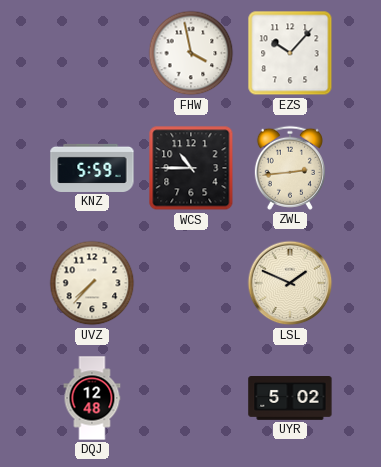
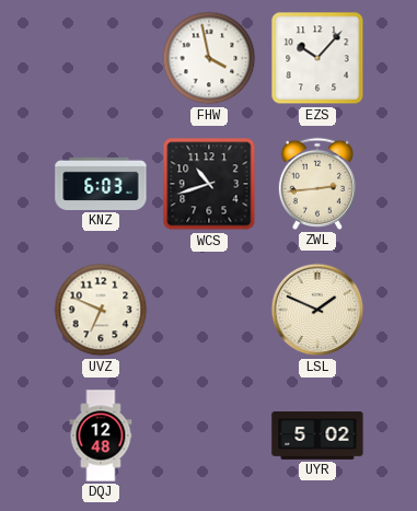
KNZ: 5:59 -> 6:03
WCS: 10:45 -> 10:42
UVZ: 7:37 -> 6:49
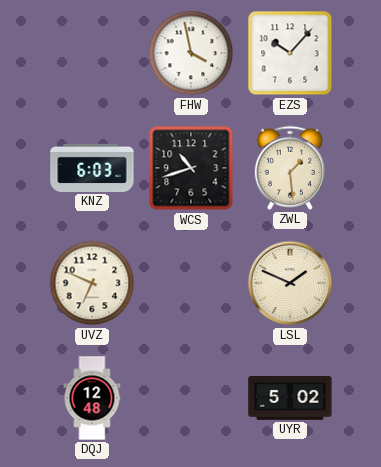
ZWL: 2:44 -> 1:29
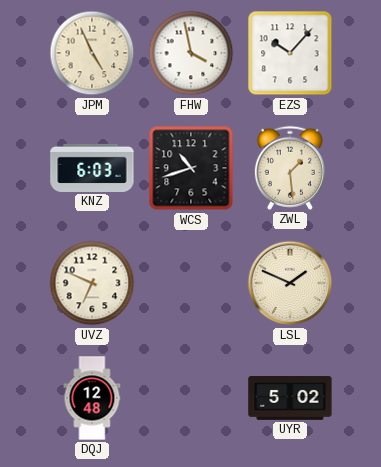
JPM: none -> 4:56
